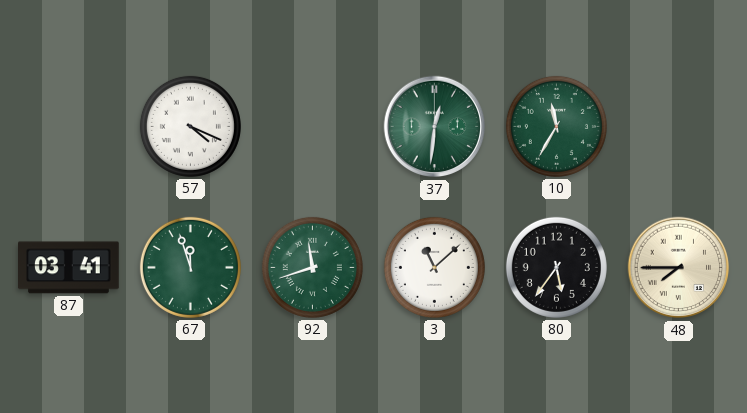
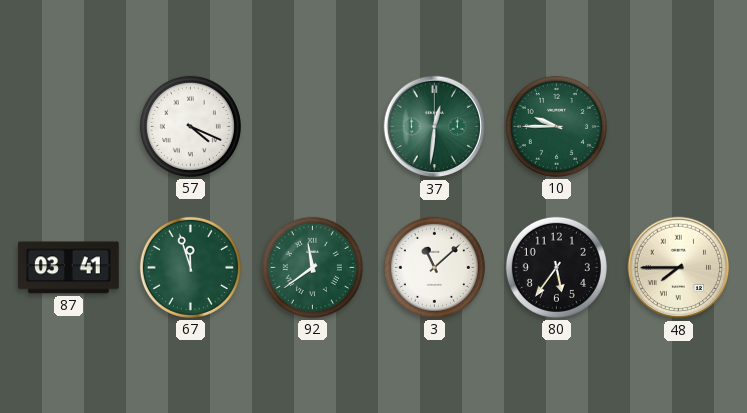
10: 11:35 -> 9:45
92: 11:42 -> 11:39
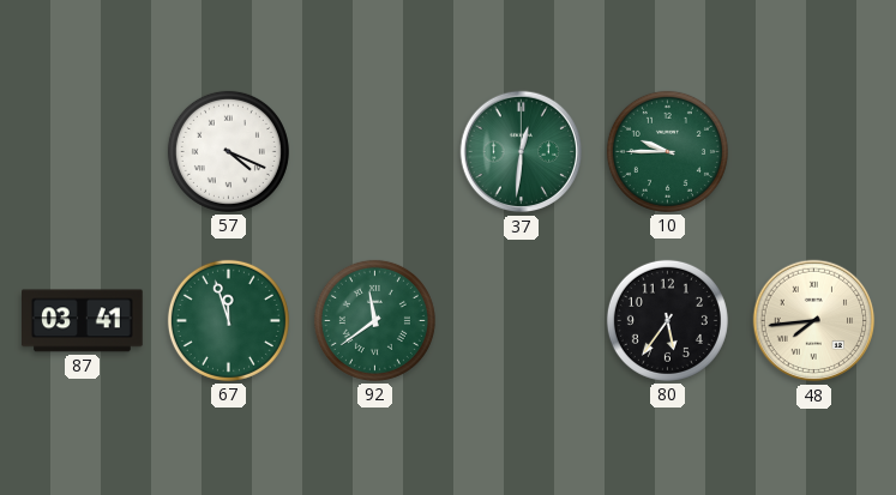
3: 11:08 -> none
48: 7:45 -> 7:44
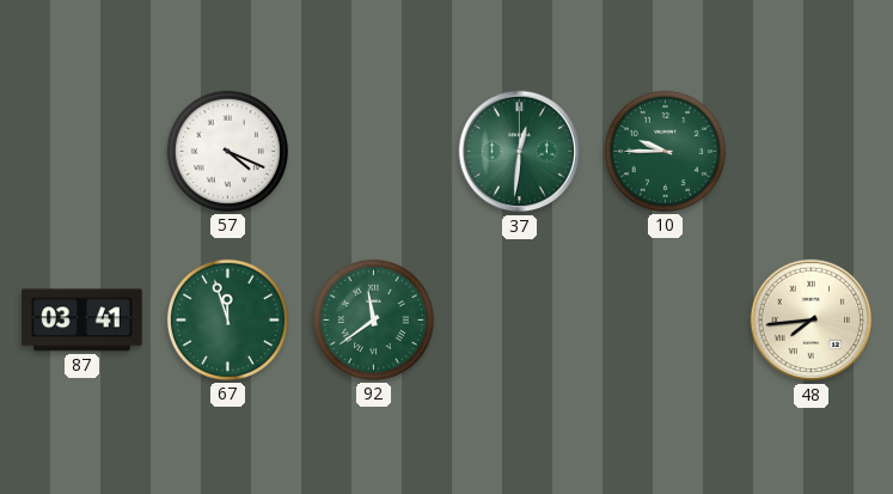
80: 5:36 -> none
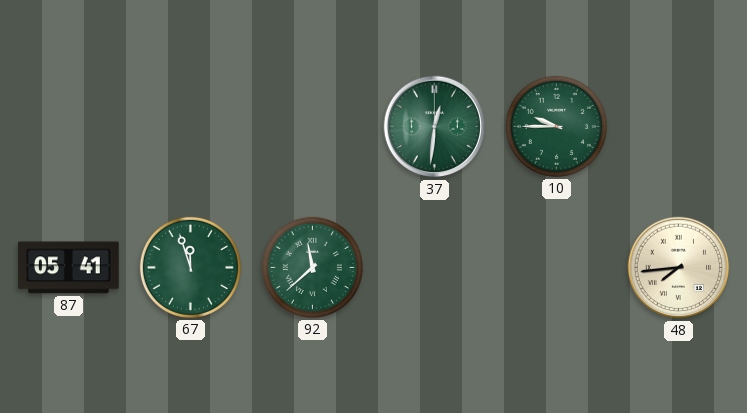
57: 4:19 -> none
87: 03:41 -> 05:41
92: 11:39 -> 11:38
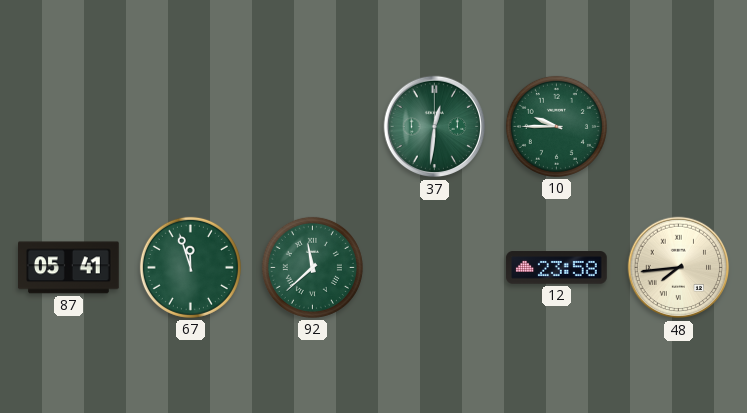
12: none -> 23:58
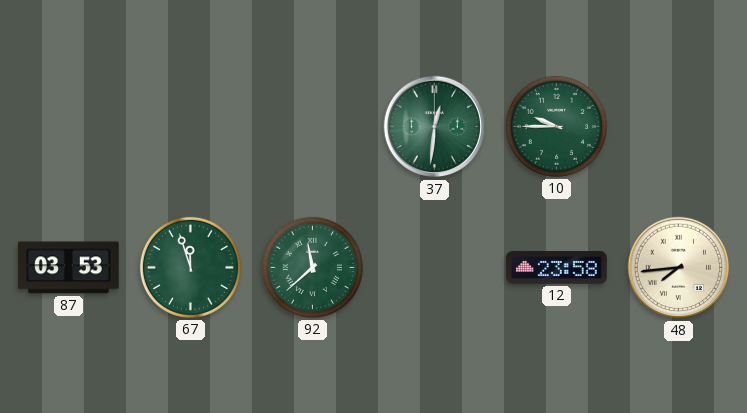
87: 05:41 -> 03:53
